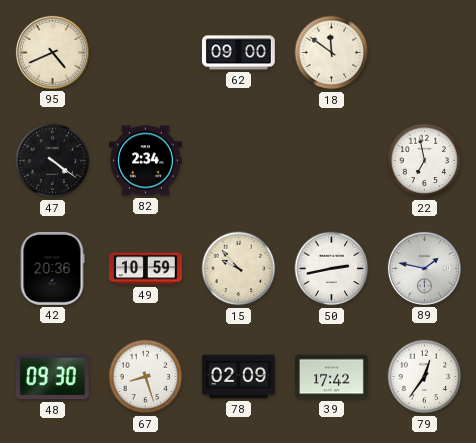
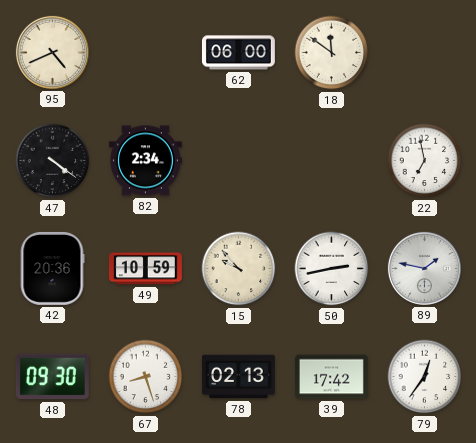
62: 09:00 -> 06:00
78: 02:09 -> 02:13
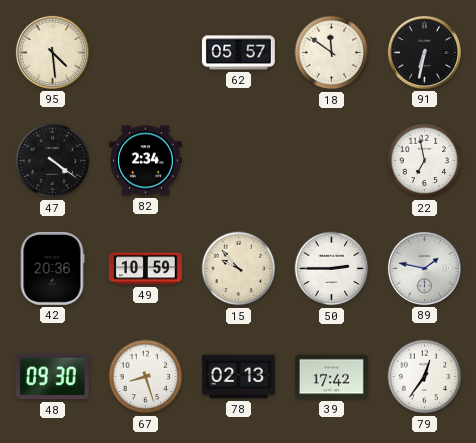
95: 4:41 -> 4:29
62: 06:00 -> 05:57
91: none -> 6:32
50: 2:43 -> 2:45
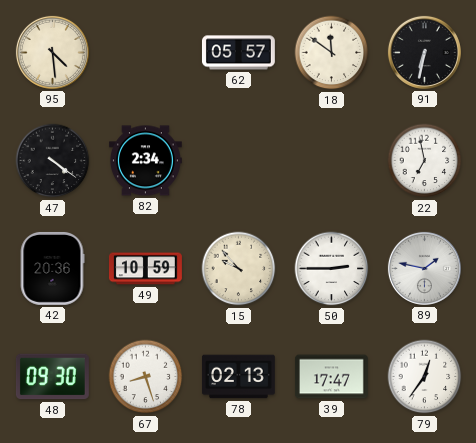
39: 17:42 -> 17:47
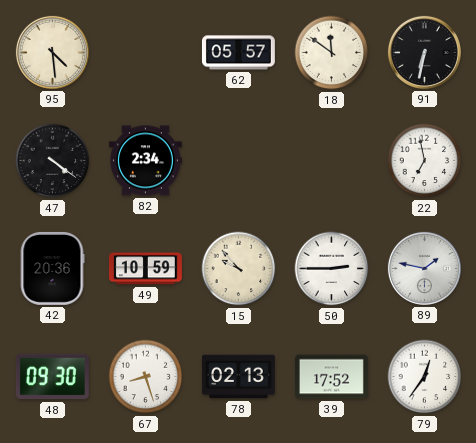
39: 17:47 -> 17:52
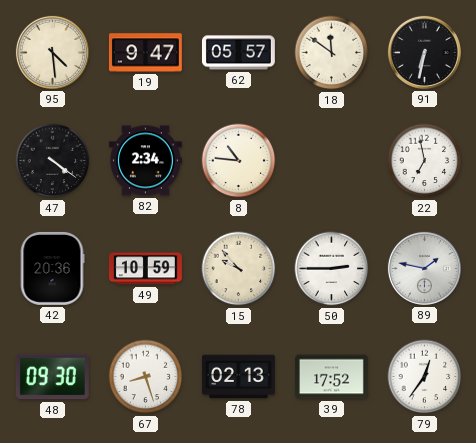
19: none -> 9:47
8: none -> 10:46
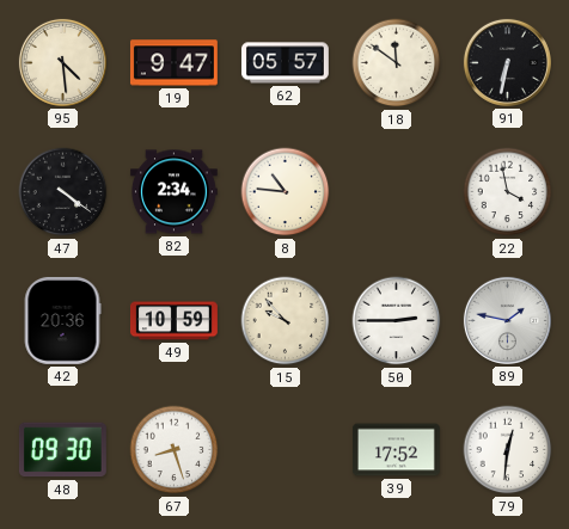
22: 6:58 -> 3:58
78: 02:13 -> none
79: 12:36 -> 12:31
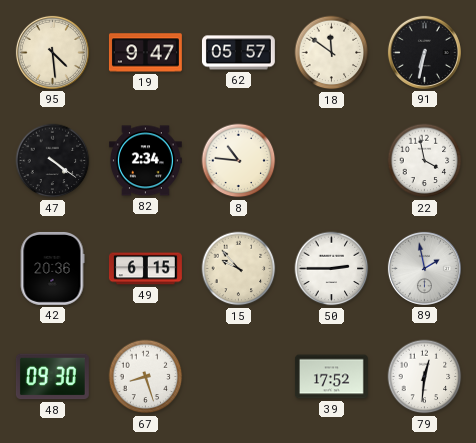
49: 10:59 -> 6:15
89: 1:47 -> 1:58
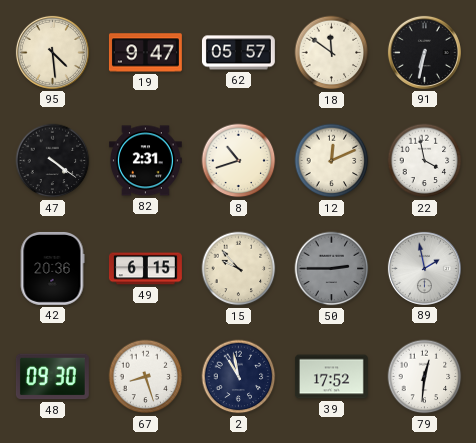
82: 2:34 -> 2:31
8: 10:46 -> 10:42
12: none -> 12:11
50 dial: white -> grey
2: none -> 10:58
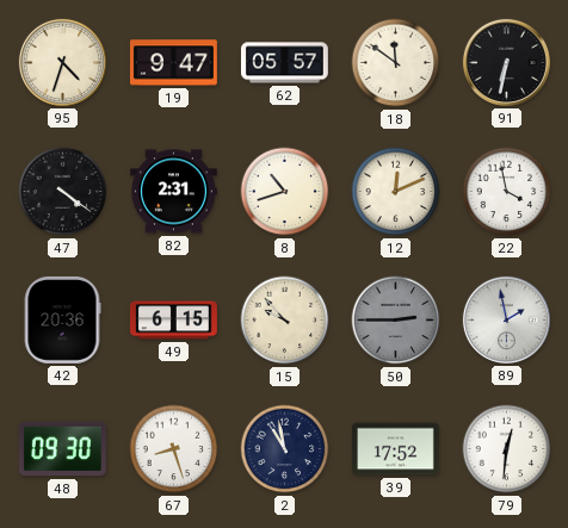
95: 4:29 -> 4:33
